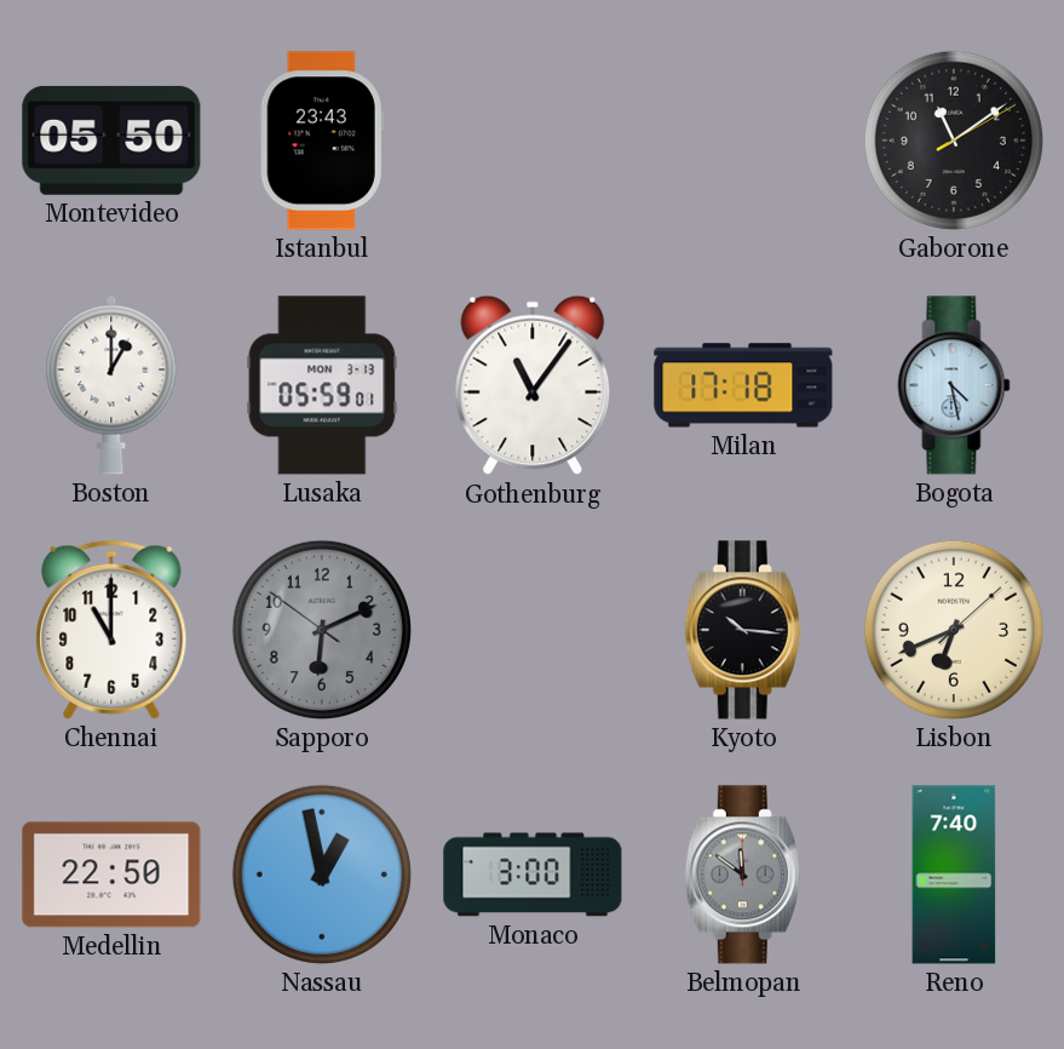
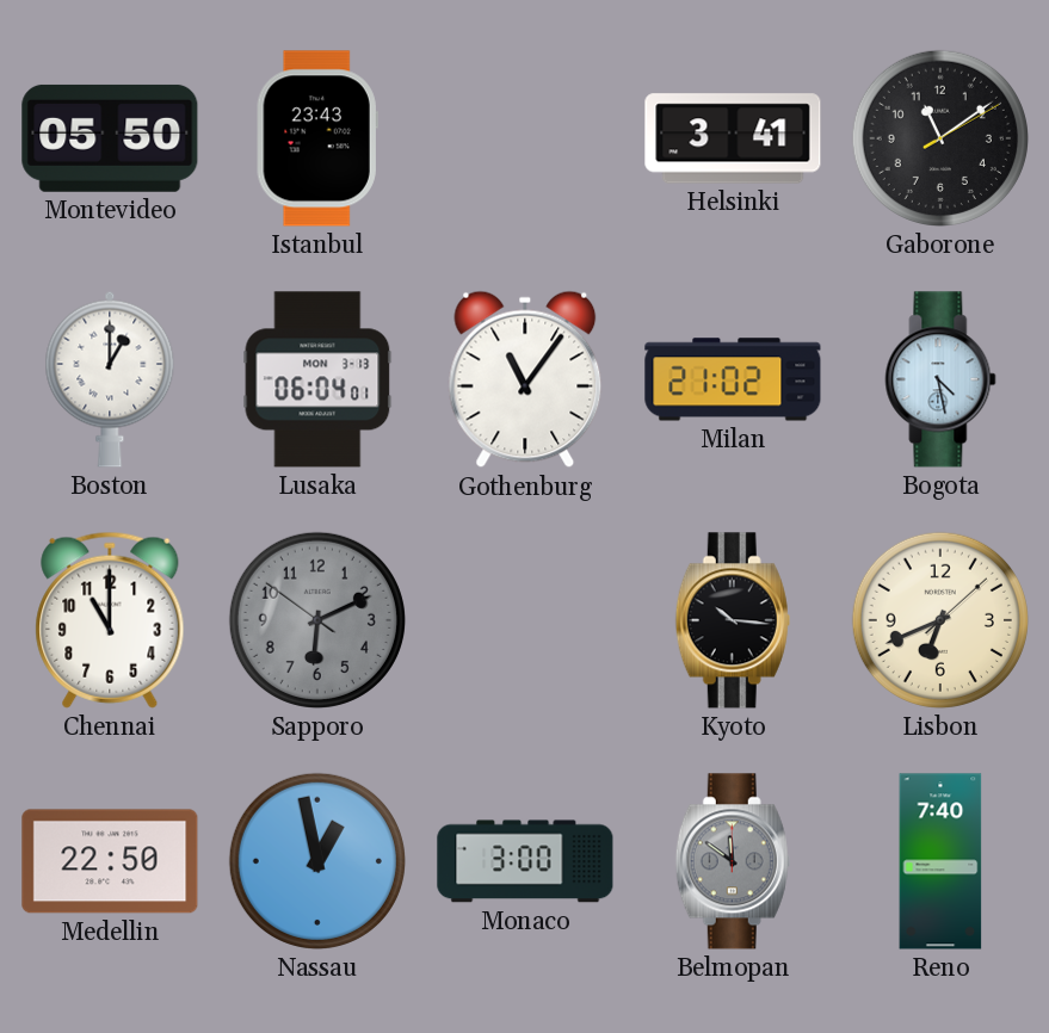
Helsinki: none -> 3:41
Lusaka: 05:59 -> 06:04
Milan: 17:18 -> 21:02
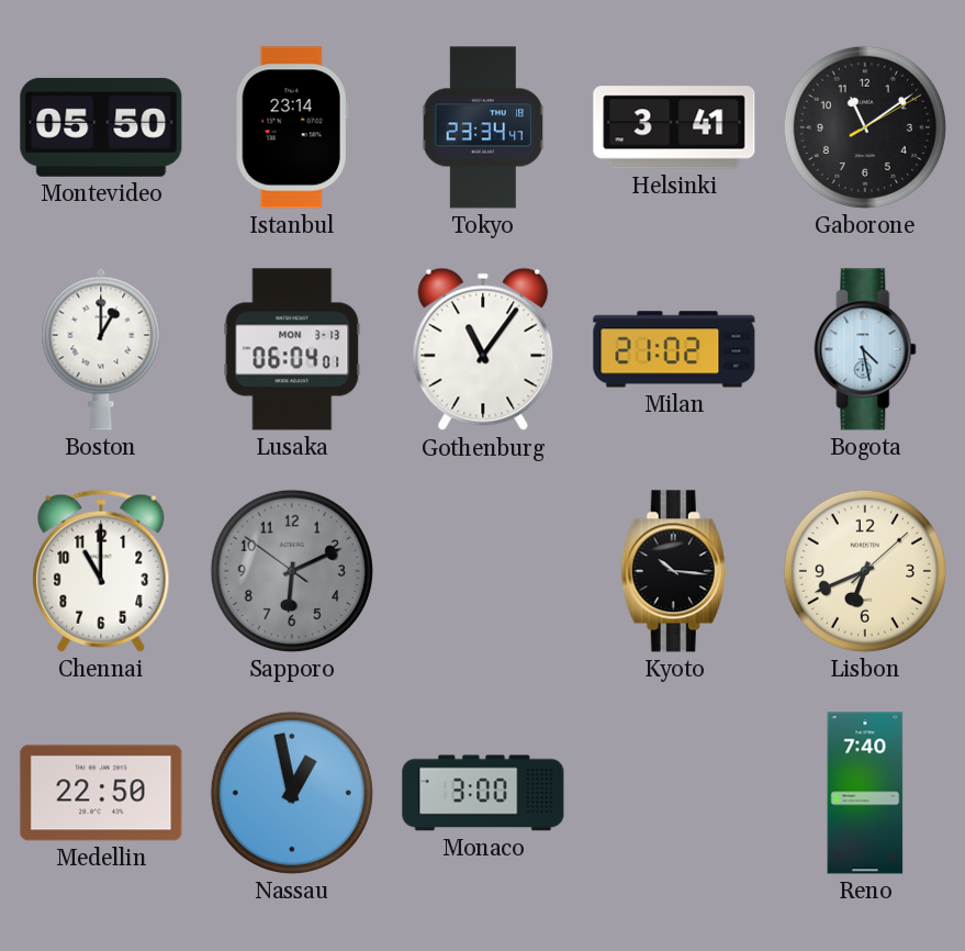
Istanbul: 23:43 -> 23:14
Tokyo: none -> 23:34
Belmopan: 11:51 -> none
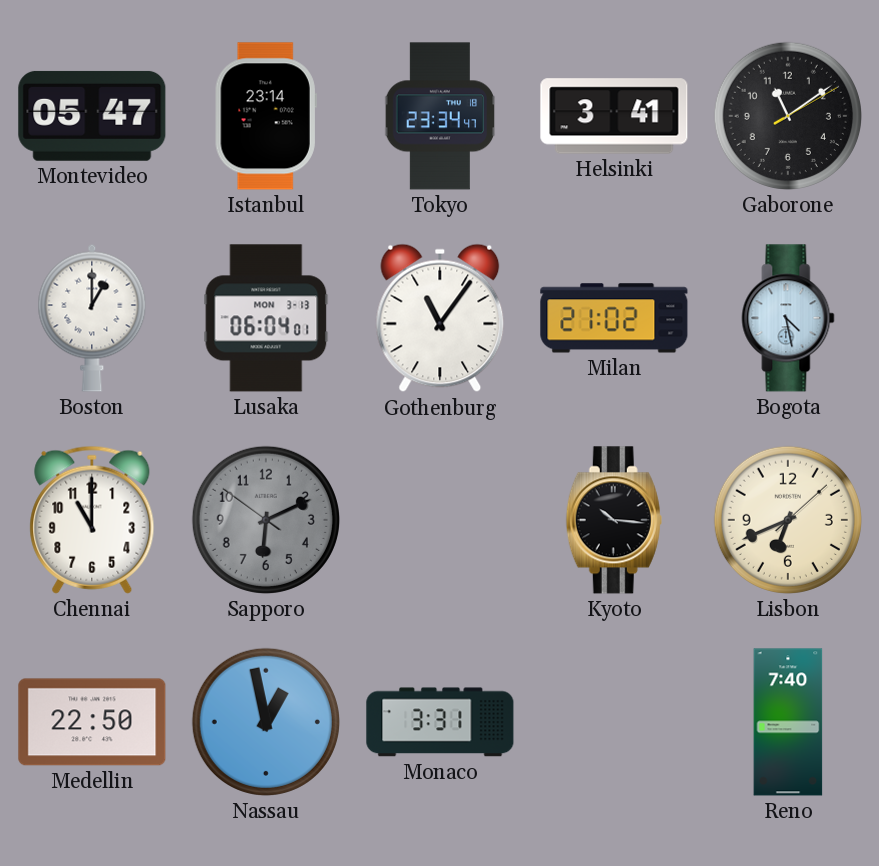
Montevideo: 05:50 -> 05:47
Monaco: 3:00 -> 3:31
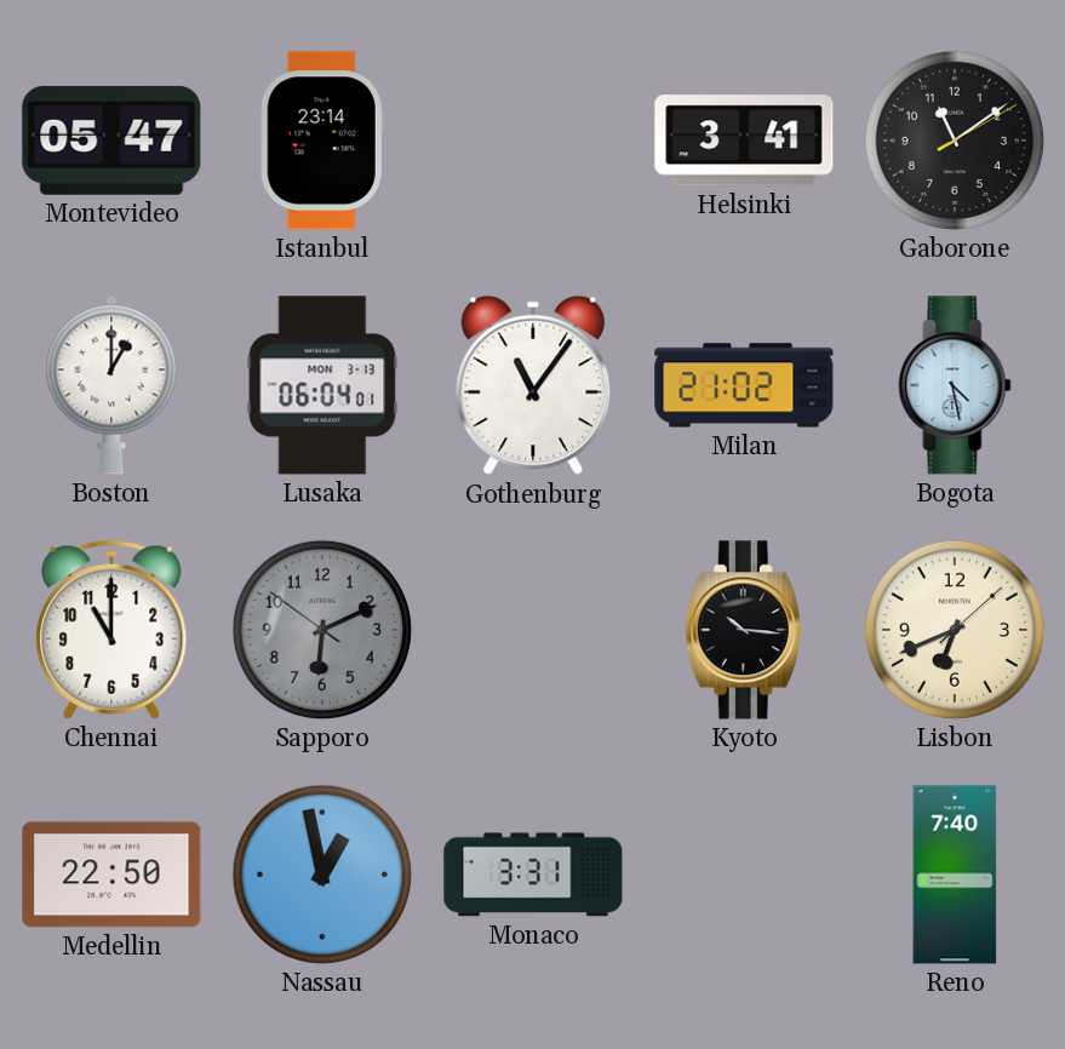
Tokyo: 23:34 -> none
